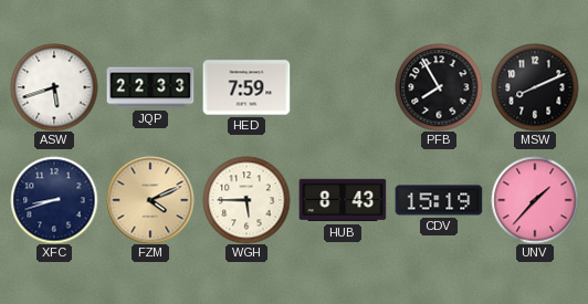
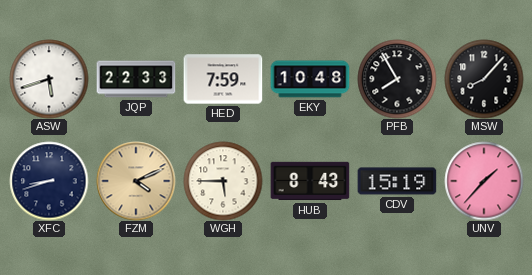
EKY: none -> 10:48
MSW: 8:11 -> 8:07
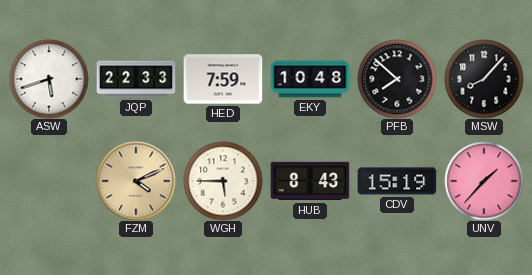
PFB: 7:55 -> 7:52
XFC: 8:42 -> none
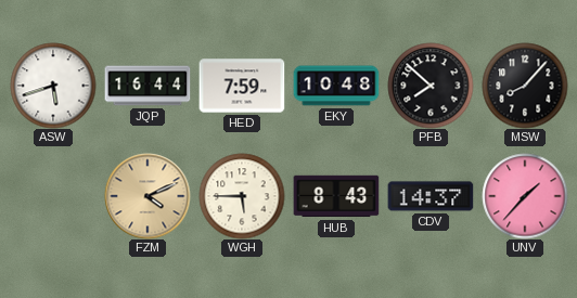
JQP: 22:33 -> 16:44
CDV: 15:19 -> 14:37
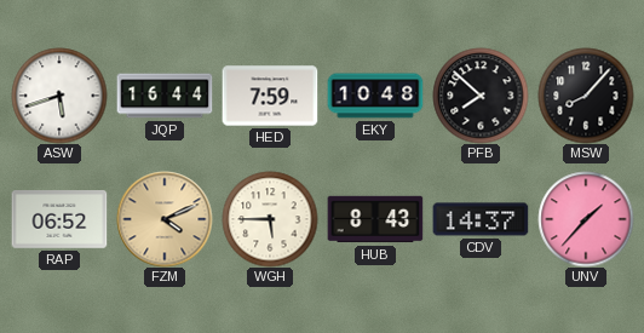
RAP: none -> 06:52
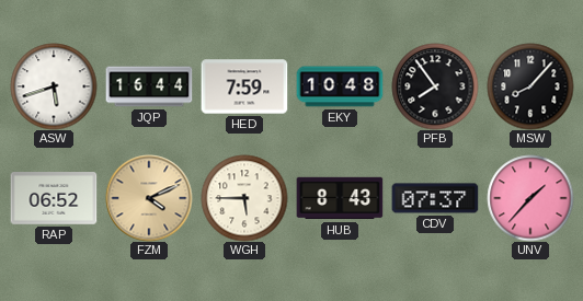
PFB: 7:52 -> 7:54
CDV: 14:37 -> 07:37
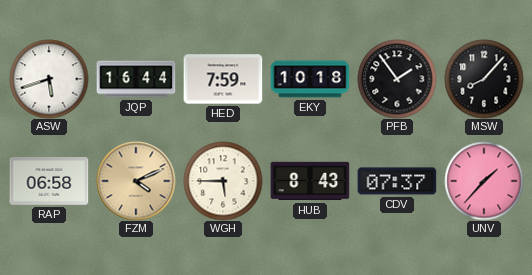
EKY: 10:48 -> 10:18
PFB: 7:54 -> 1:54
RAP: 06:52 -> 06:58
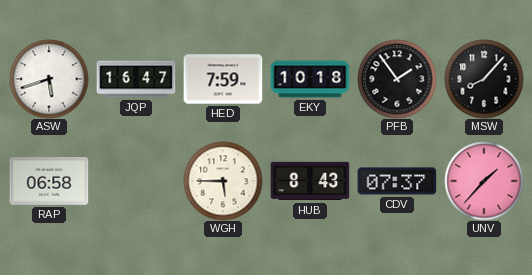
JQP: 16:44 -> 16:47
FZM: 4:11 -> none
